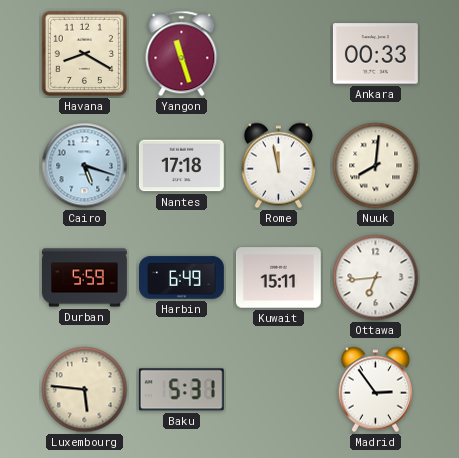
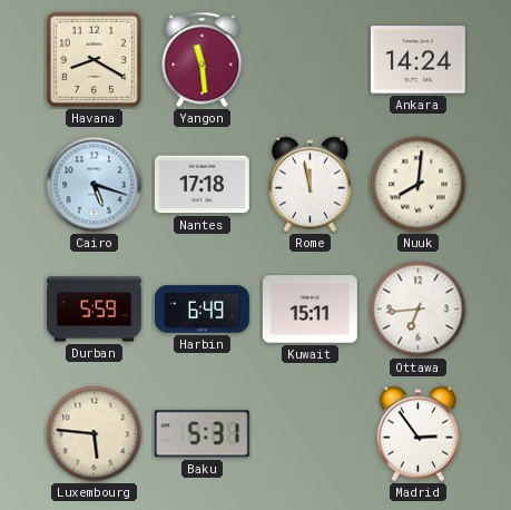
Yangon: 11:27 -> 11:29
Ankara: 00:33 -> 14:24
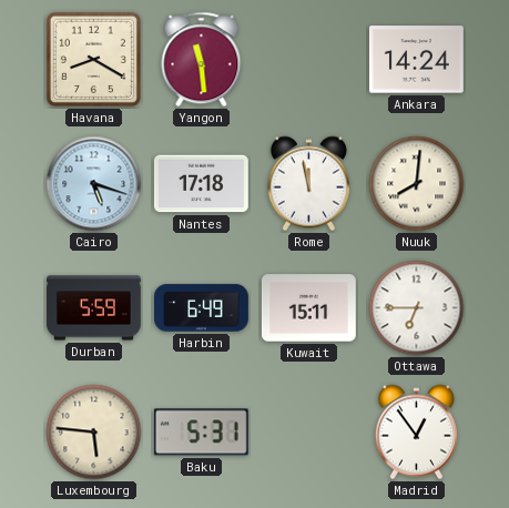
Ottawa: 6:44 -> 6:45
Madrid: 2:54 -> 12:54
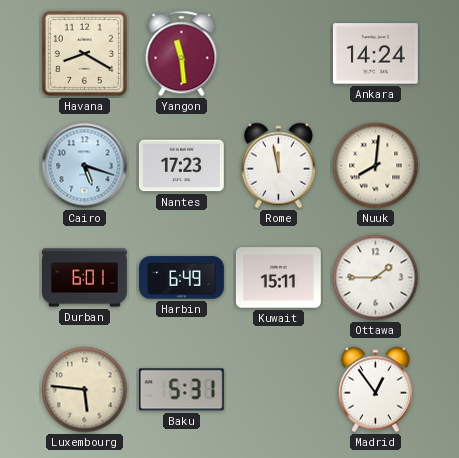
Nantes: 17:18 -> 17:23
Durban: 5:59 -> 6:01
Ottawa: 6:45 -> 1:45
